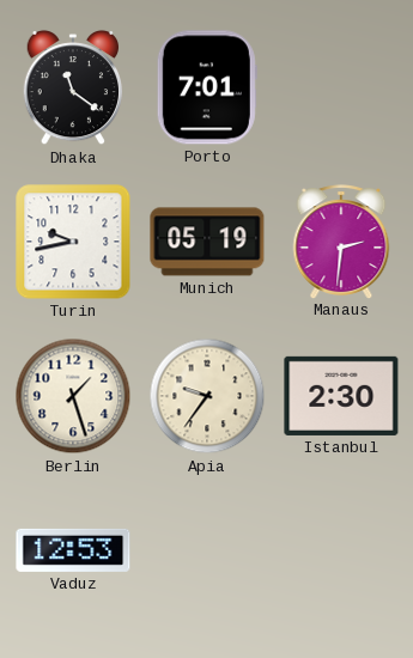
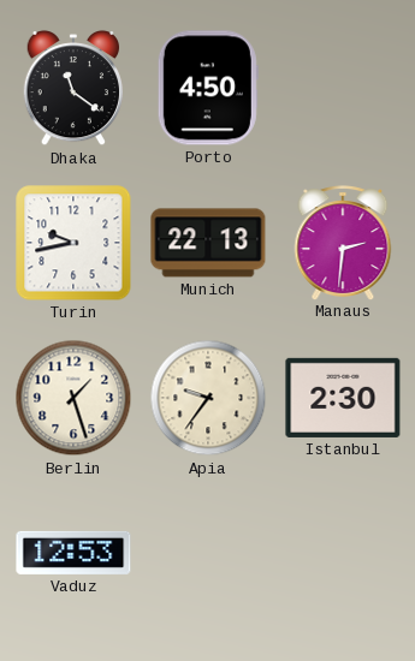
Porto: 7:01 -> 4:50
Munich: 05:19 -> 22:13
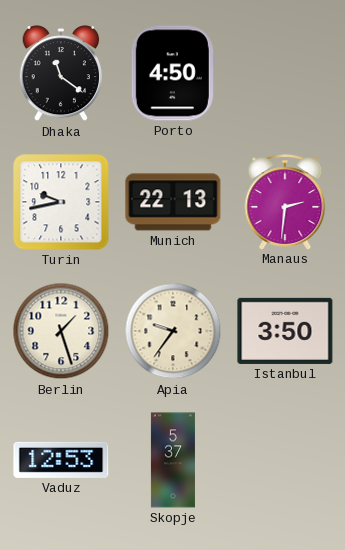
Istanbul: 2:30 -> 3:50
Skopje: none -> 5:37
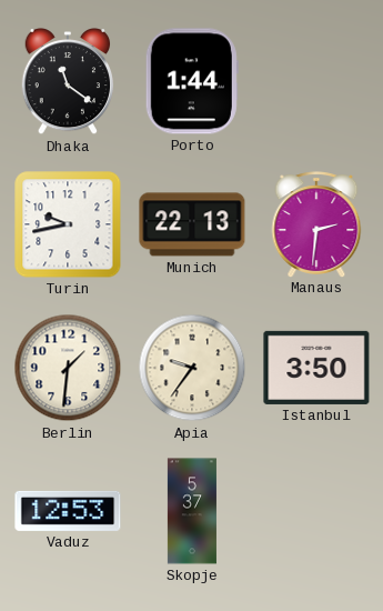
Porto: 4:50 -> 1:44
Berlin: 1:27 -> 1:31
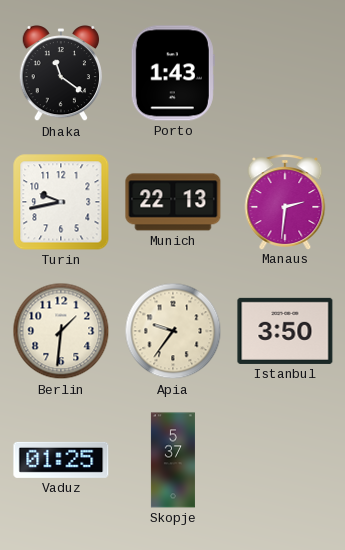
Porto: 1:44 -> 1:43
Vaduz: 12:53 -> 01:25
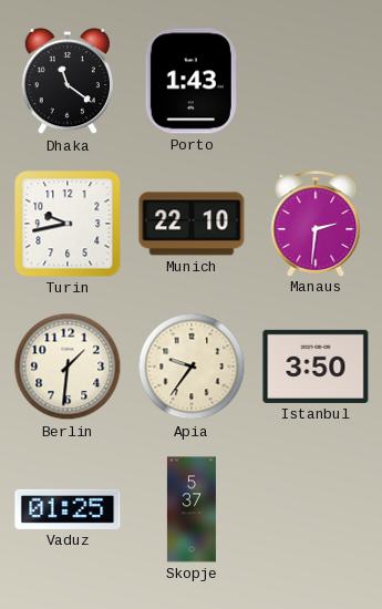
Munich: 22:13 -> 22:10
